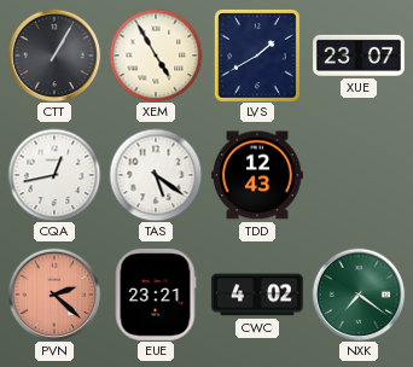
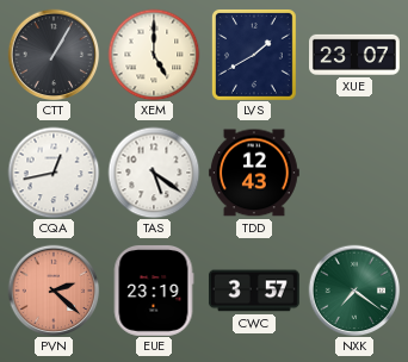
XEM: 4:55 -> 5:00
EUE: 23:21 -> 23:19
CWC: 4:02 -> 3:57
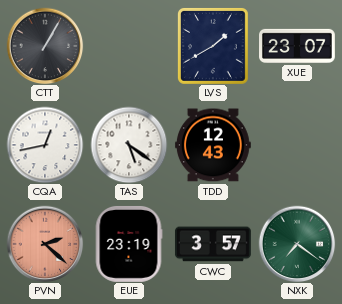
XEM: 5:00 -> none
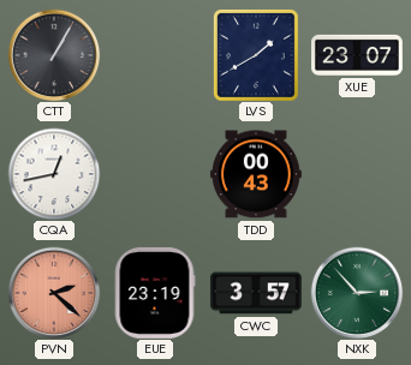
TAS: 5:21 -> none
TDD: 12:43 -> 00:43
NXK: 7:21 -> 2:53
